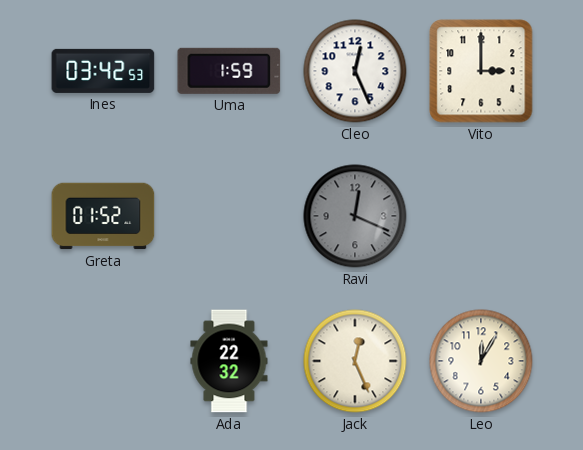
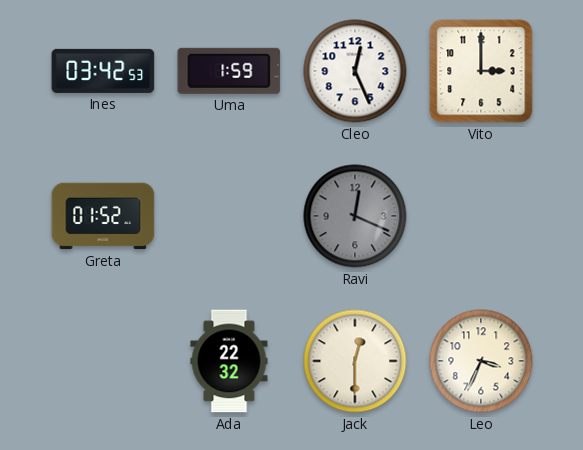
Jack: 12:26 -> 12:30
Leo: 12:05 -> 3:34
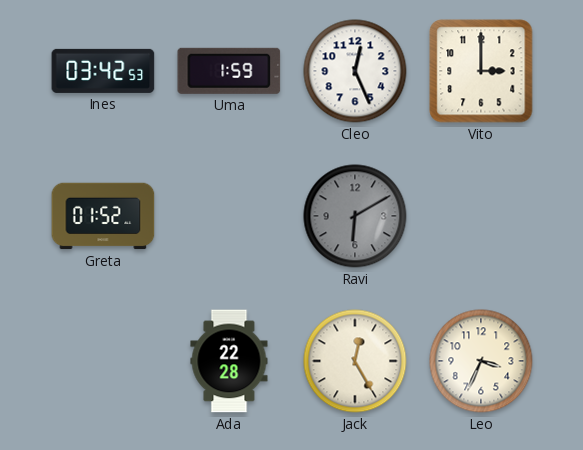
Ravi: 12:19 -> 6:10
Ada: 22:32 -> 22:28
Jack: 12:30 -> 12:25
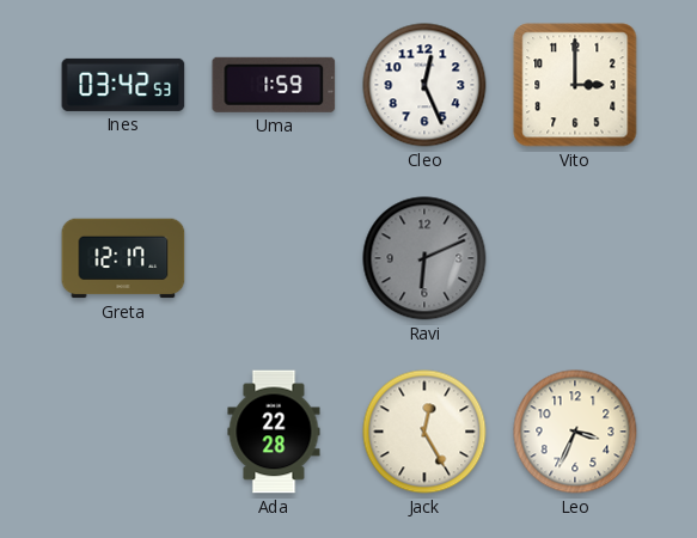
Greta: 01:52 -> 12:17
Ravi: 6:10 -> 6:11
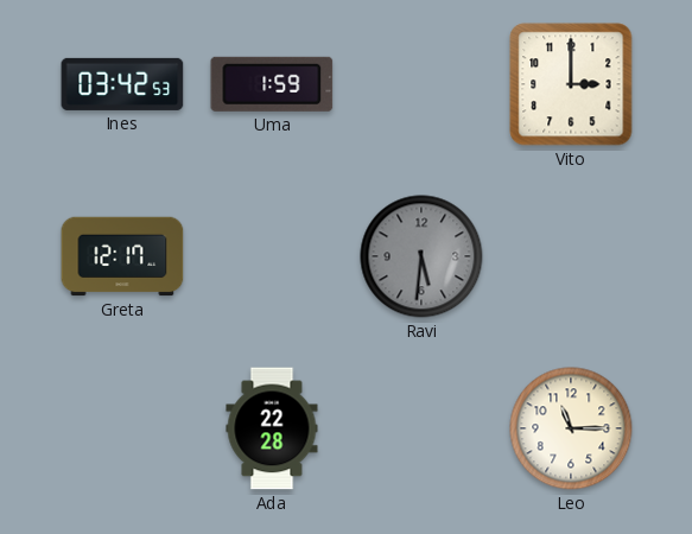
Cleo: 12:26 -> none
Ravi: 6:11 -> 5:31
Jack: 12:25 -> none
Leo: 3:34 -> 11:15
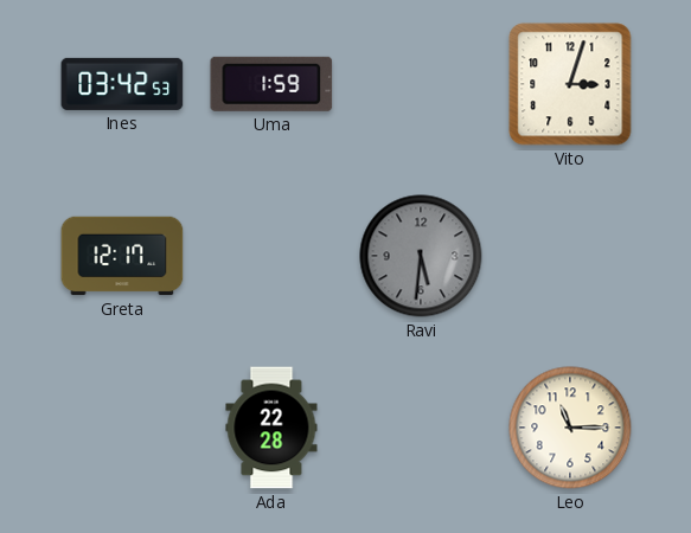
Vito: 3:00 -> 3:03
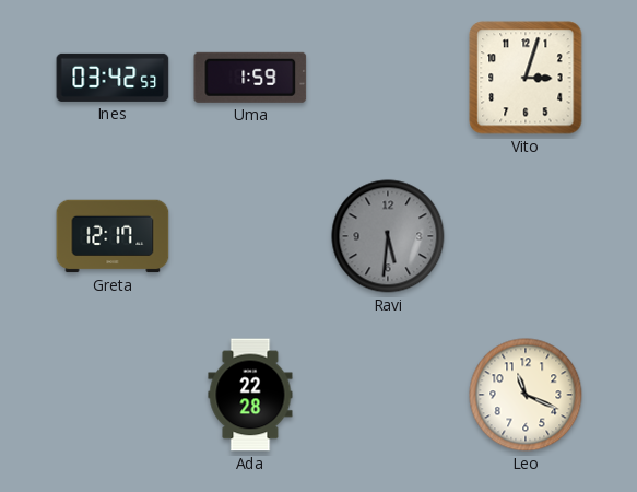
Leo: 11:15 -> 11:19
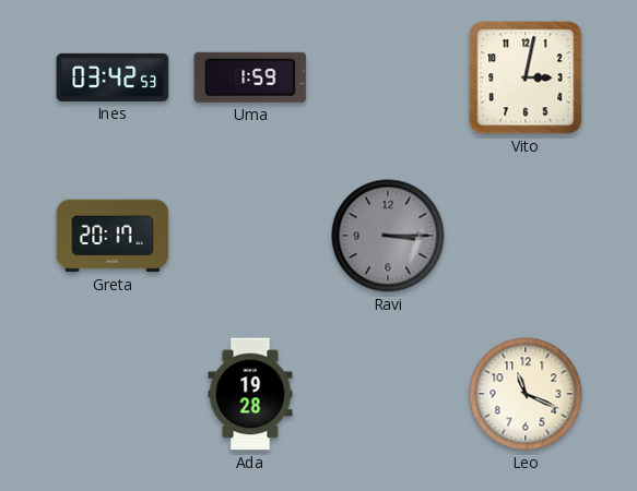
Vito: 3:03 -> 3:02
Greta: 12:17 -> 20:17
Ravi: 5:31 -> 3:15
Ada: 22:28 -> 19:28
